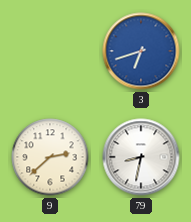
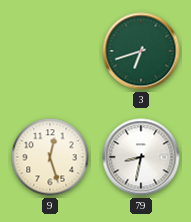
3 dial: blue -> green
9: 2:38 -> 12:27
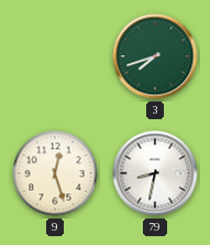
3: 6:42 -> 7:42
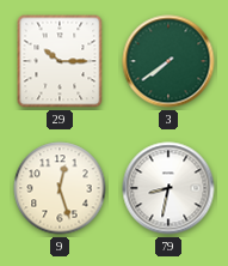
29: none -> 10:15
3: 7:42 -> 7:39
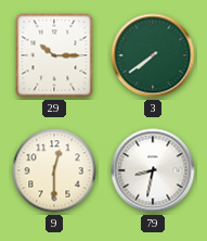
9: 12:27 -> 12:30
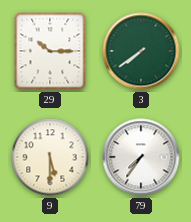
9: 12:30 -> 5:30
79: 8:32 -> 7:36
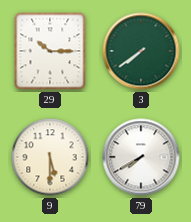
79: 7:36 -> 7:40
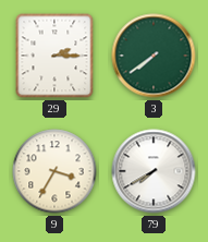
29: 10:15 -> 2:15
9: 5:30 -> 3:35
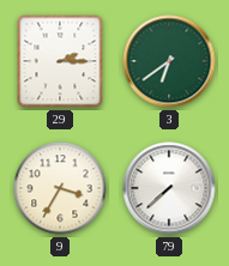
3: 7:39 -> 6:39
79: 7:40 -> 7:38
